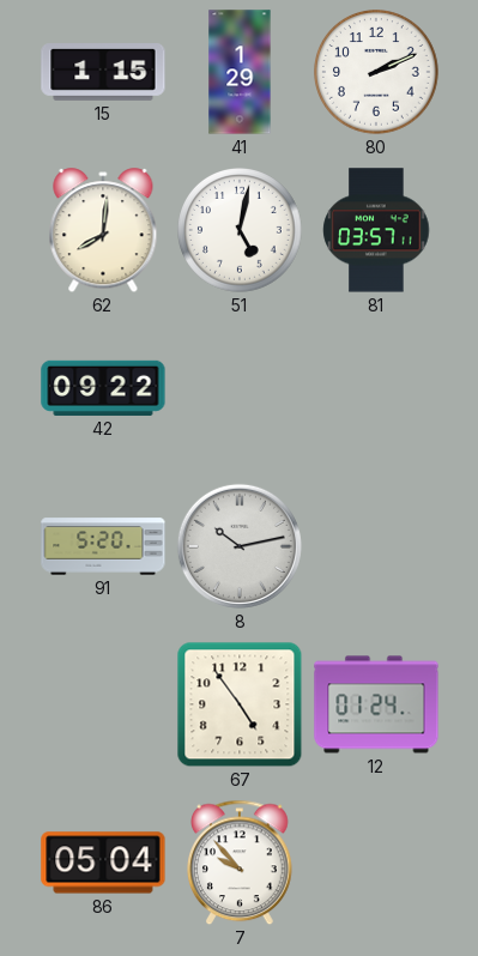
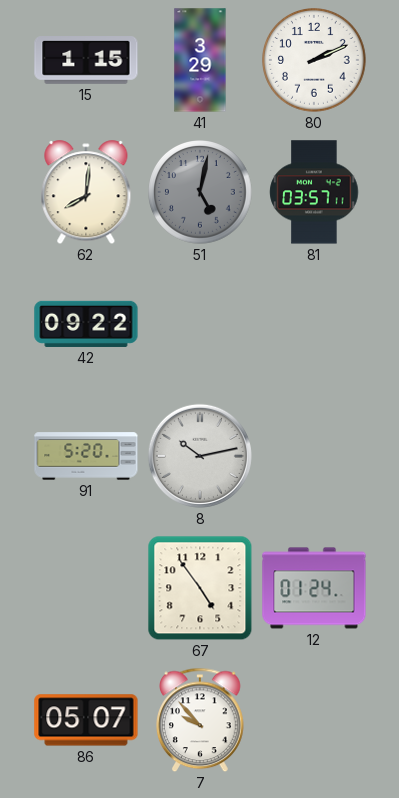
41: 1:29 -> 3:29
51 dial: white -> grey
86: 05:04 -> 05:07
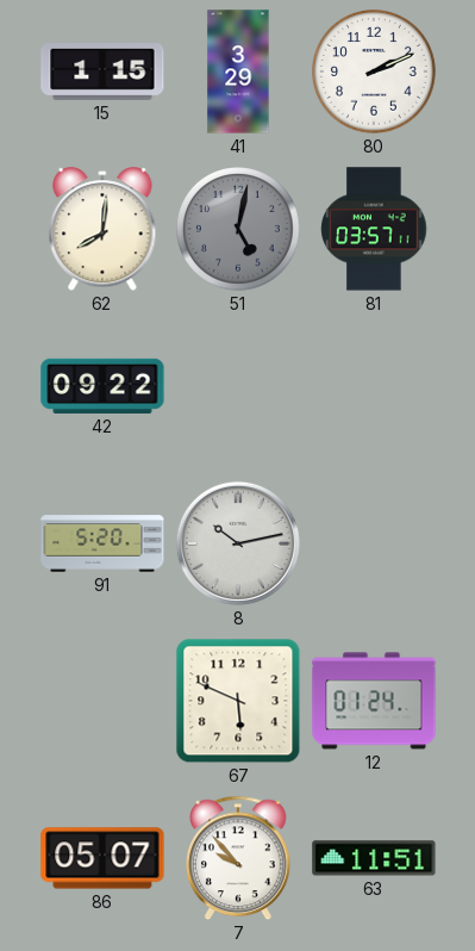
67: 4:54 -> 5:49
63: none -> 11:51
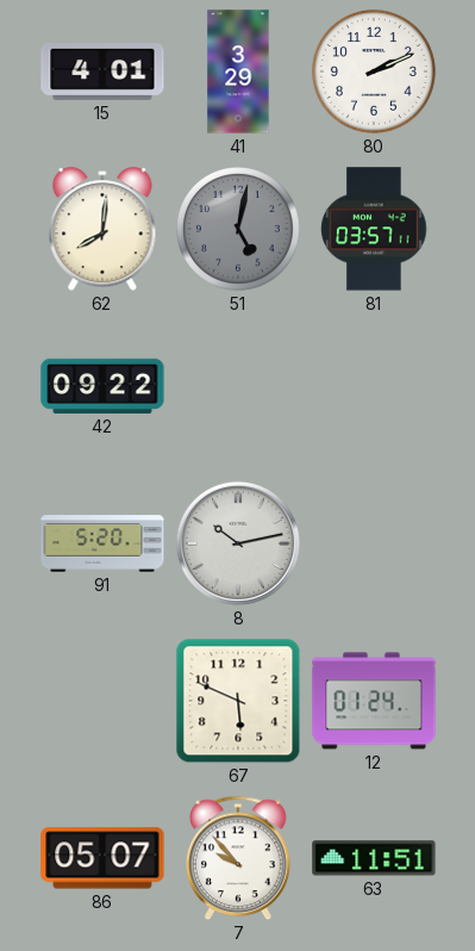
15: 1:15 -> 4:01
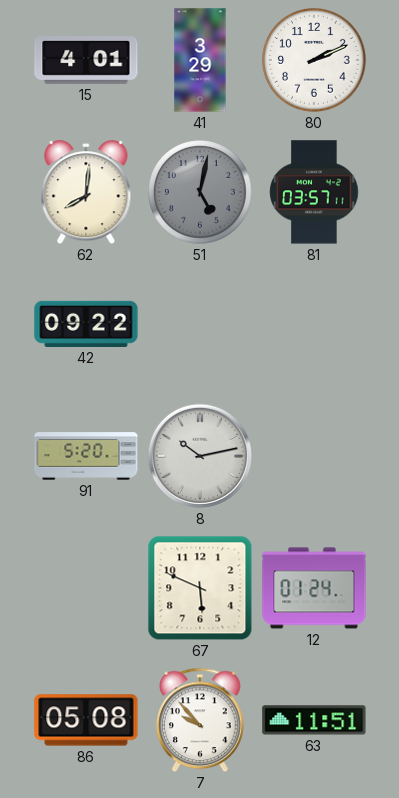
86: 05:07 -> 05:08
